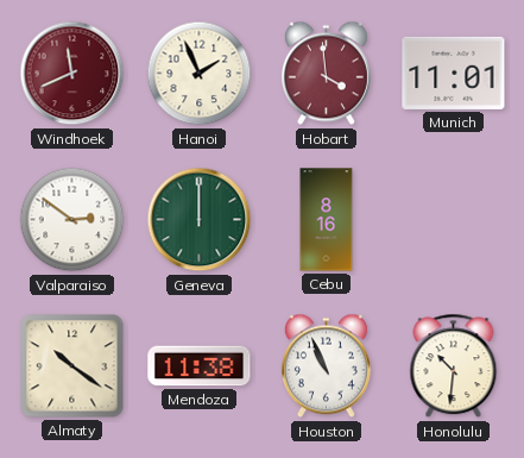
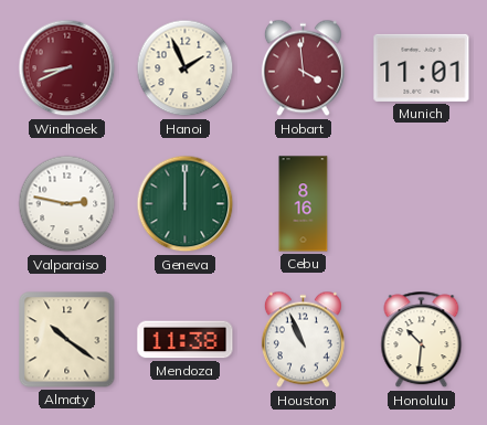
Windhoek: 11:41 -> 8:41
Valparaiso: 2:51 -> 2:47
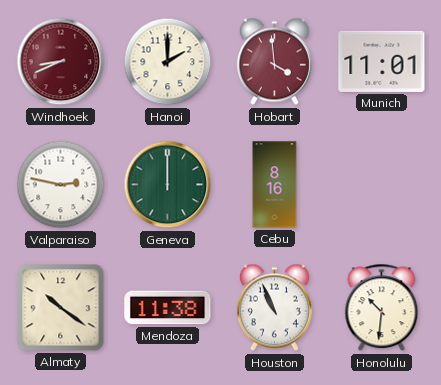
Hanoi: 1:56 -> 2:00
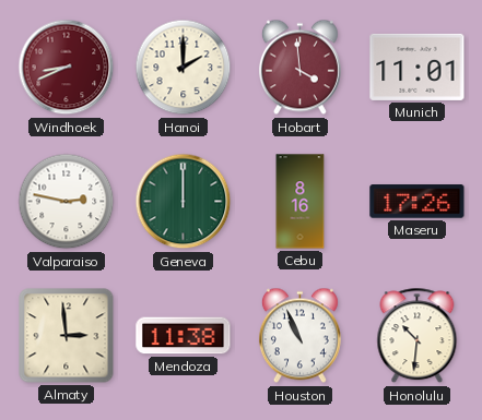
Maseru: none -> 17:26
Almaty: 10:21 -> 2:59
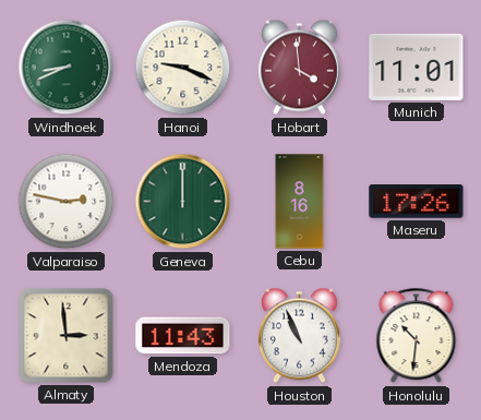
Windhoek dial: burgundy -> green
Hanoi: 2:00 -> 9:19
Mendoza: 11:38 -> 11:43
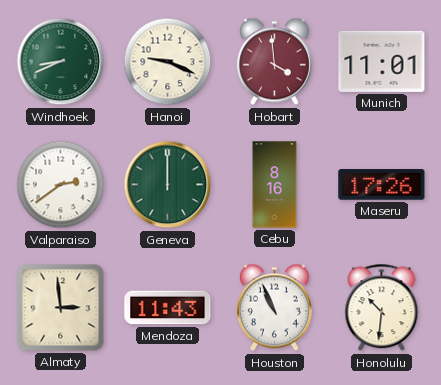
Valparaiso: 2:47 -> 2:39
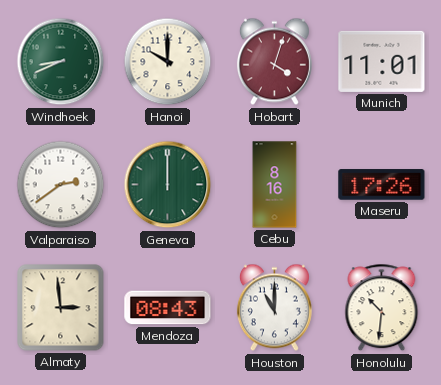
Hanoi: 9:19 -> 10:00
Hobart: 3:59 -> 4:03
Mendoza: 11:43 -> 08:43
Houston: 10:56 -> 11:00
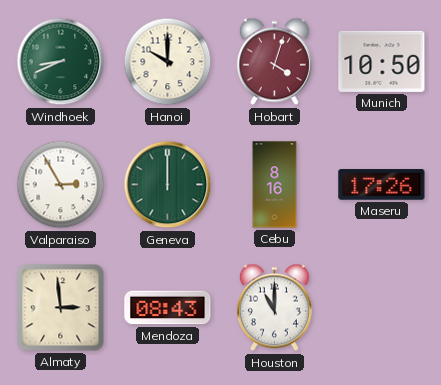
Munich: 11:01 -> 10:50
Valparaiso: 2:39 -> 2:55
Honolulu: 10:31 -> none
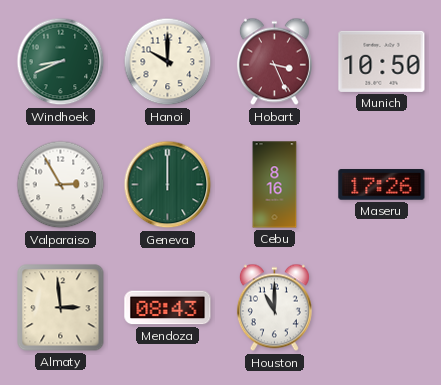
Hobart: 4:03 -> 3:26
